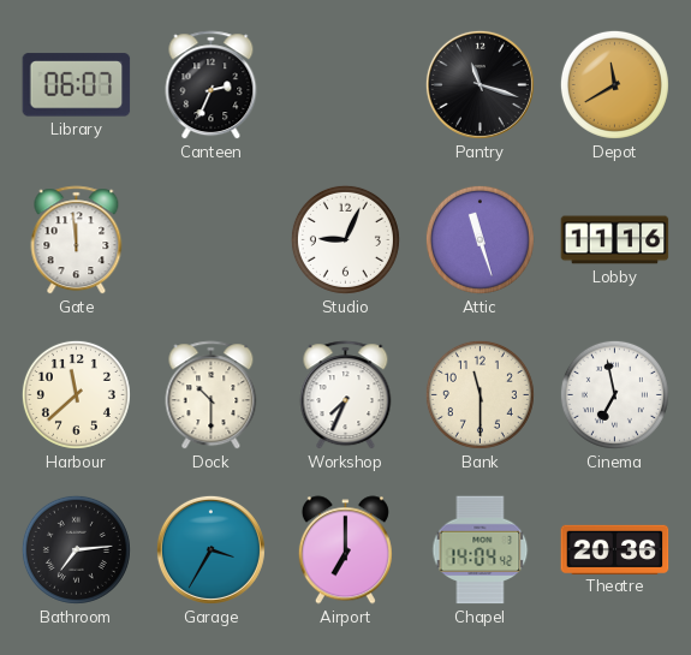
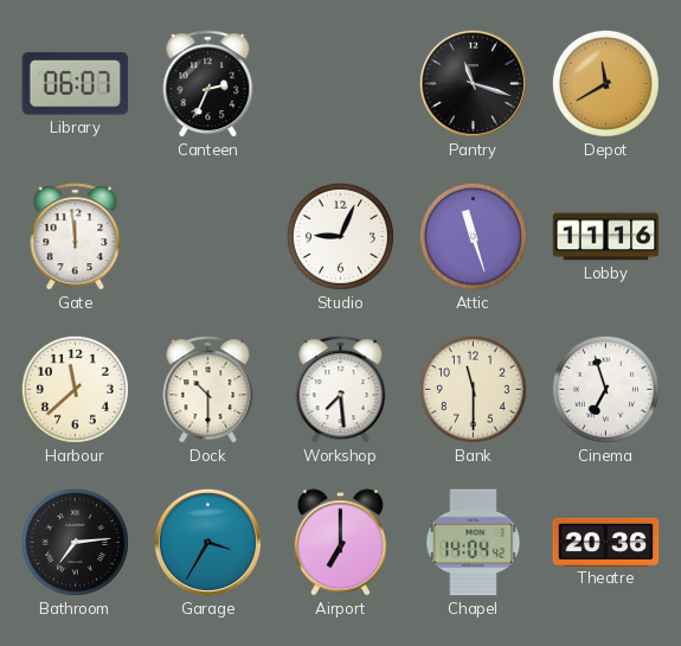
Workshop: 7:34 -> 7:29
Cinema: 6:58 -> 6:57
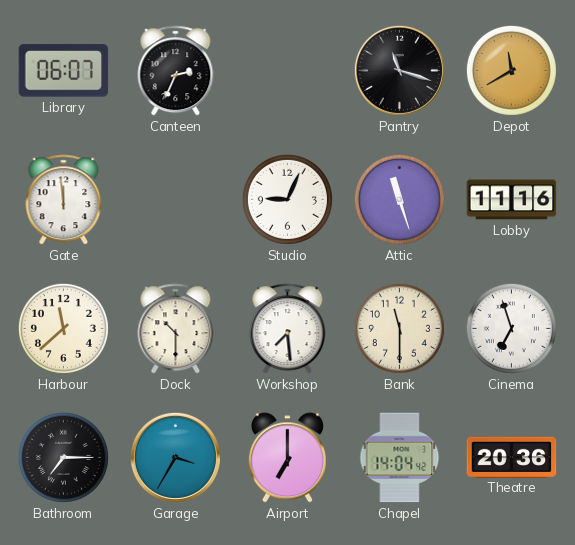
Bathroom: 7:14 -> 7:15
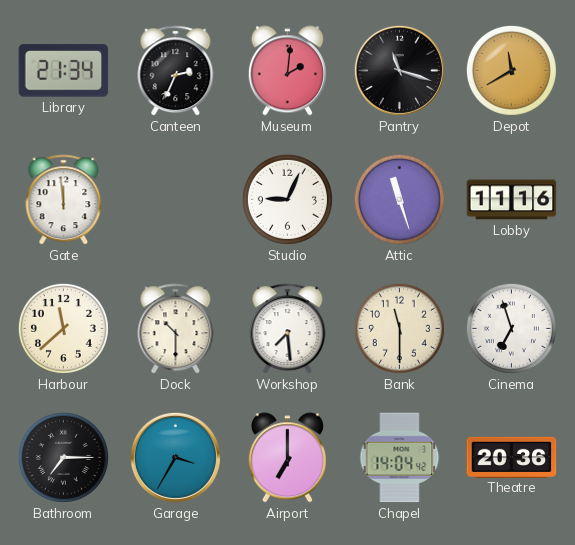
Library: 06:07 -> 21:34
Museum: none -> 2:01
